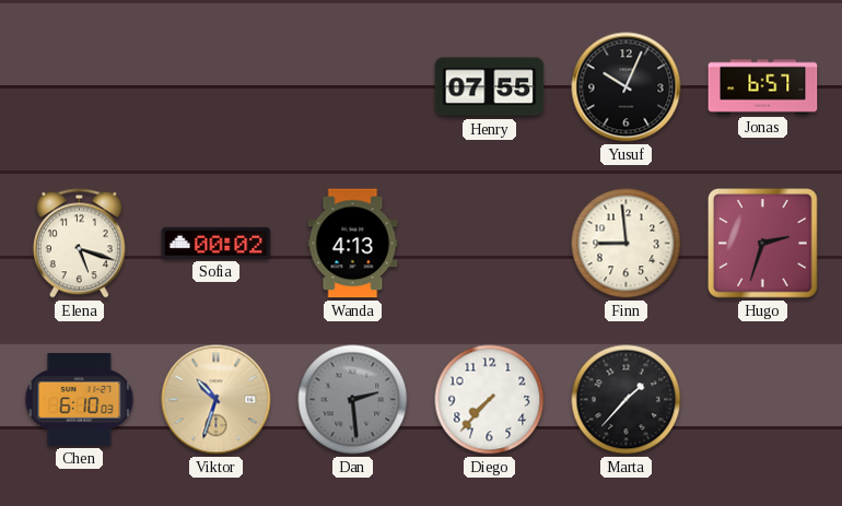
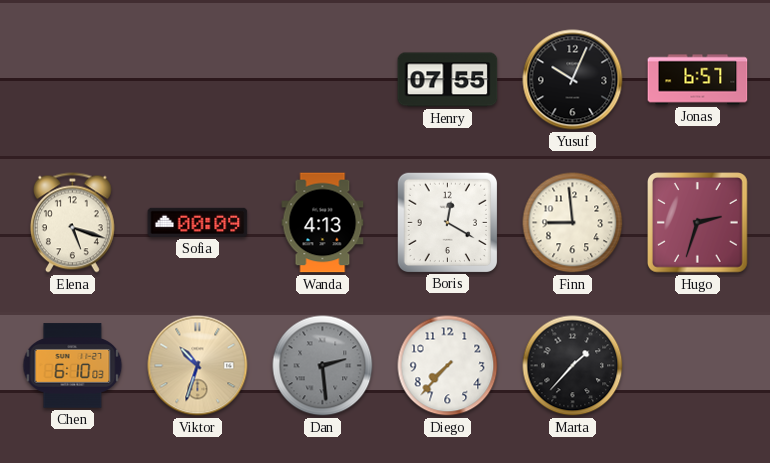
Sofia: 00:02 -> 00:09
Boris: none -> 12:20
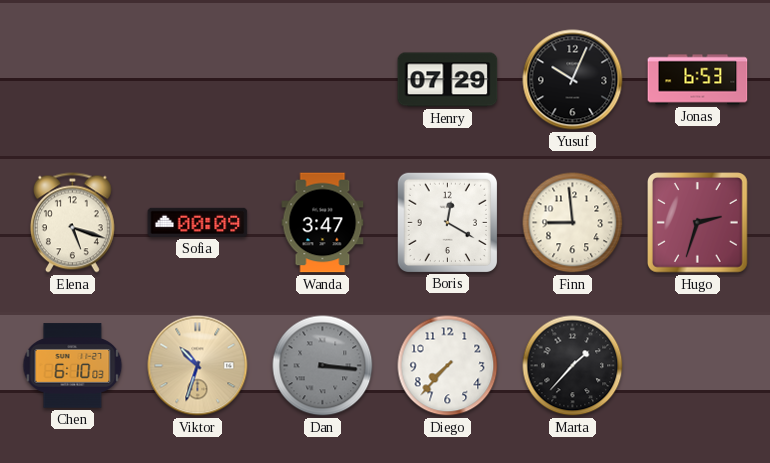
Henry: 07:55 -> 07:29
Jonas: 6:57 -> 6:53
Wanda: 4:13 -> 3:47
Dan: 2:29 -> 3:16
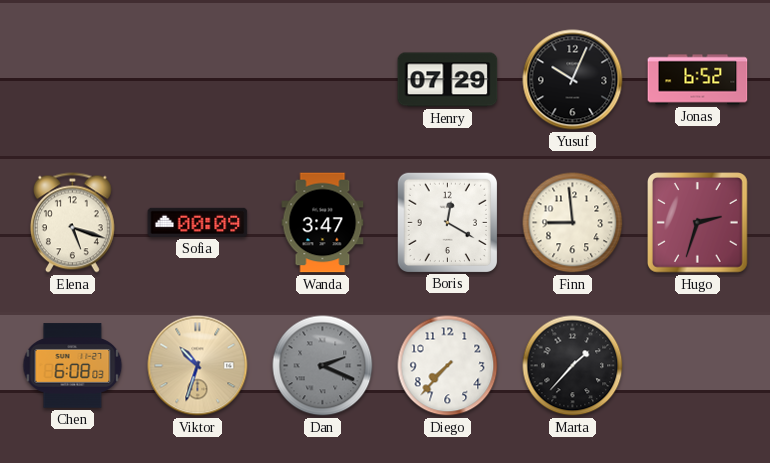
Jonas: 6:53 -> 6:52
Chen: 6:10 -> 6:08
Dan: 3:16 -> 2:19
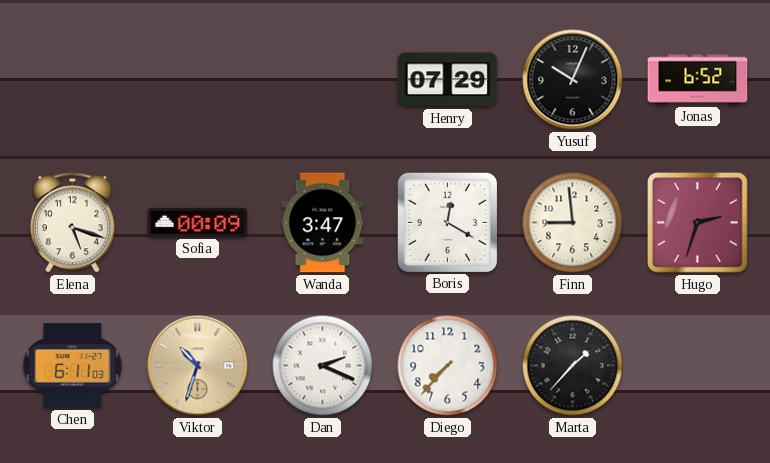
Chen: 6:08 -> 6:11
Dan dial: grey -> white
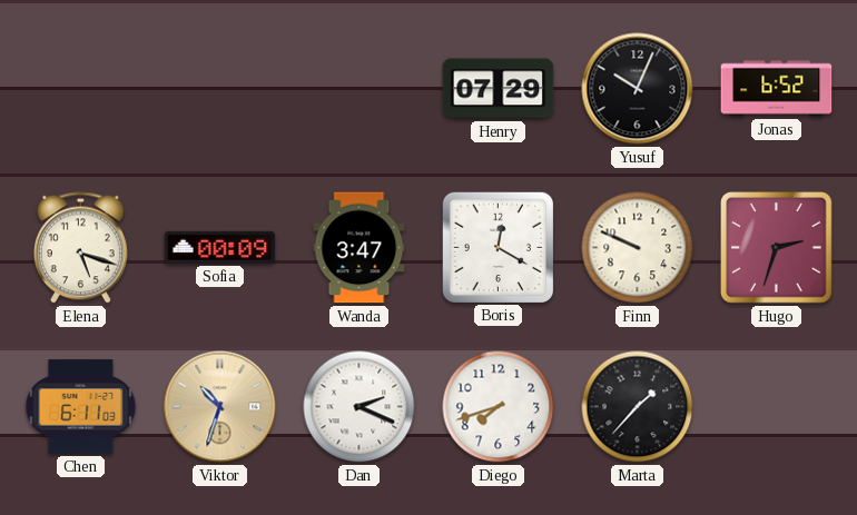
Finn: 8:59 -> 9:49
Diego: 7:37 -> 7:42
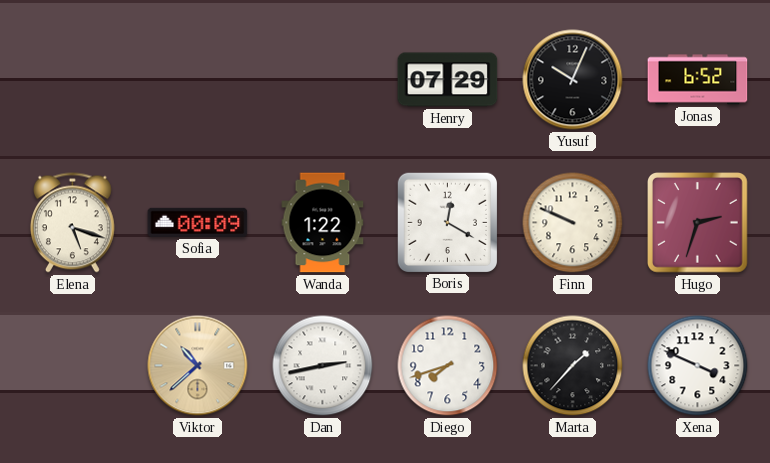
Wanda: 3:47 -> 1:22
Chen: 6:11 -> none
Viktor: 10:33 -> 10:38
Dan: 2:19 -> 2:43
Xena: none -> 3:49
